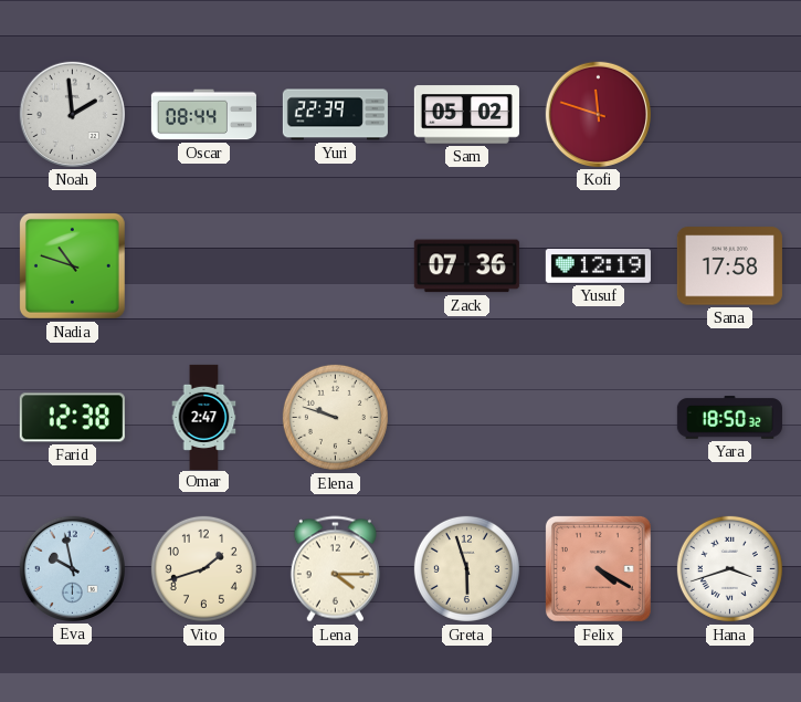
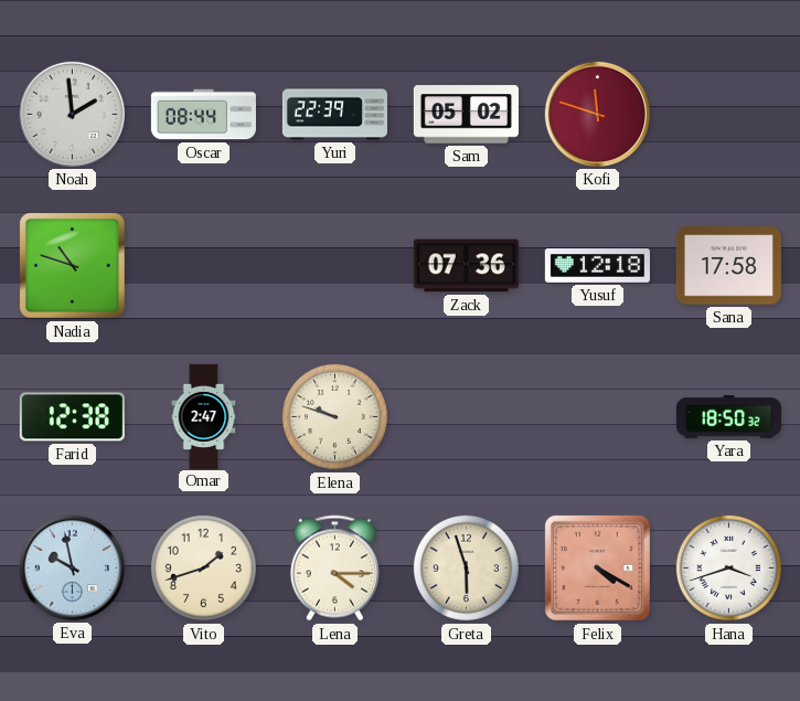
Yusuf: 12:19 -> 12:18
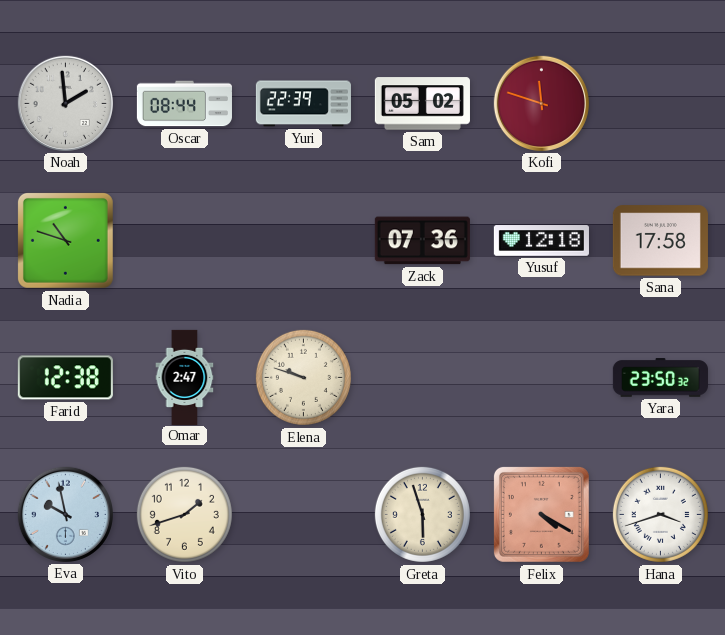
Yara: 18:50 -> 23:50
Lena: 4:15 -> none
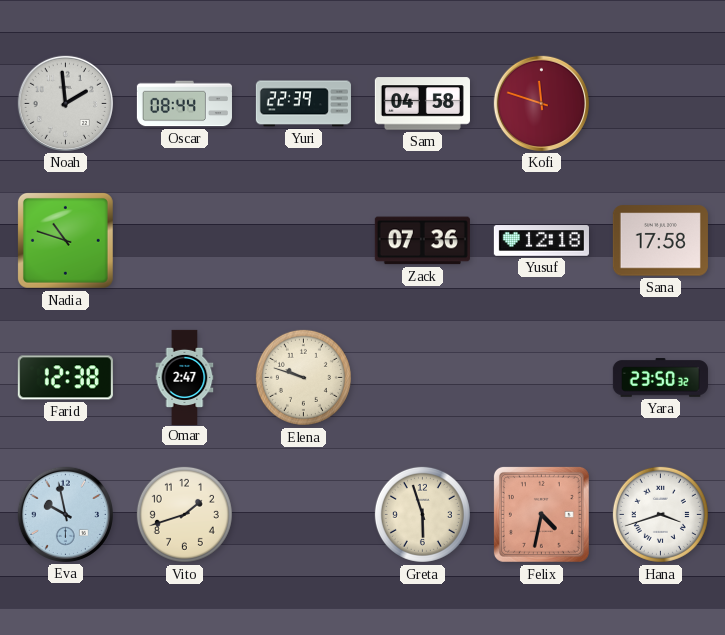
Sam: 05:02 -> 04:58
Felix: 4:20 -> 4:32
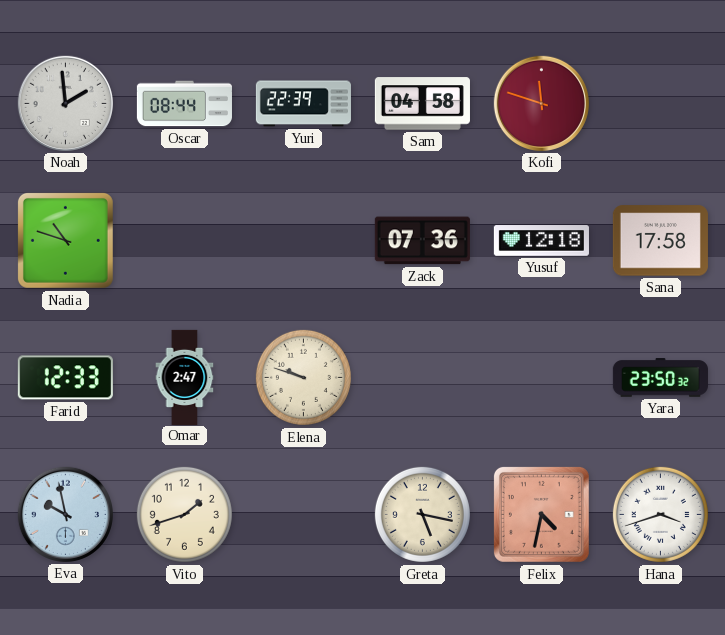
Farid: 12:38 -> 12:33
Greta: 5:57 -> 5:17
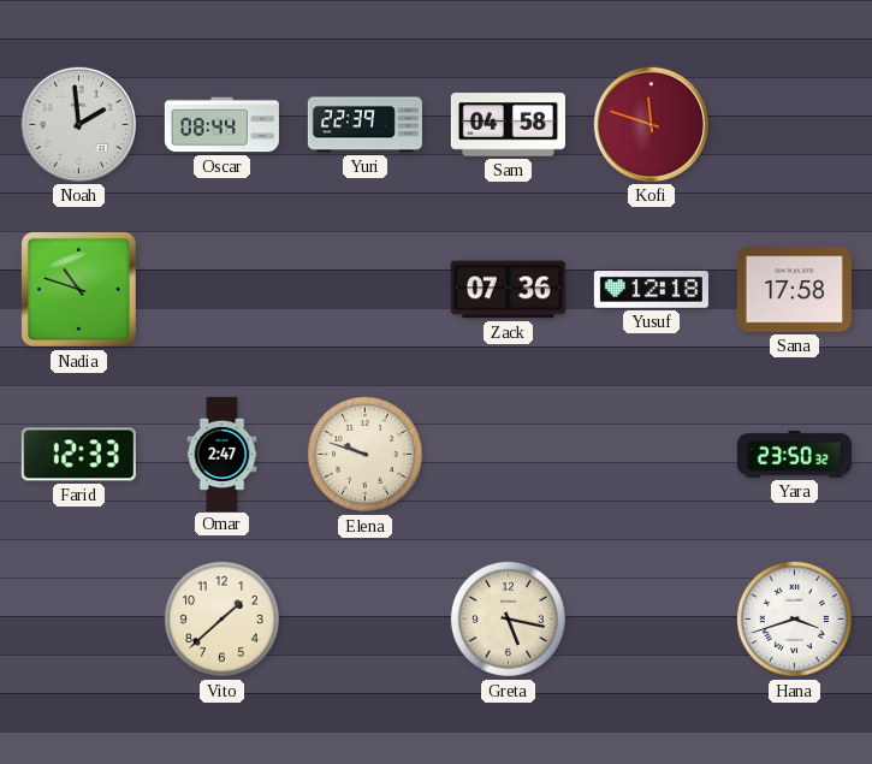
Eva: 9:58 -> none
Vito: 1:42 -> 1:38
Felix: 4:32 -> none
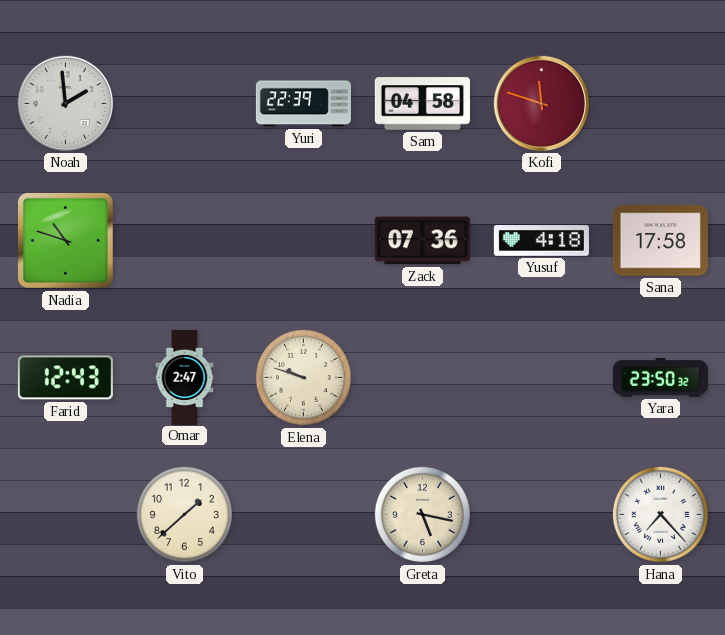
Oscar: 08:44 -> none
Yusuf: 12:18 -> 4:18
Farid: 12:33 -> 12:43
Hana: 3:42 -> 7:23
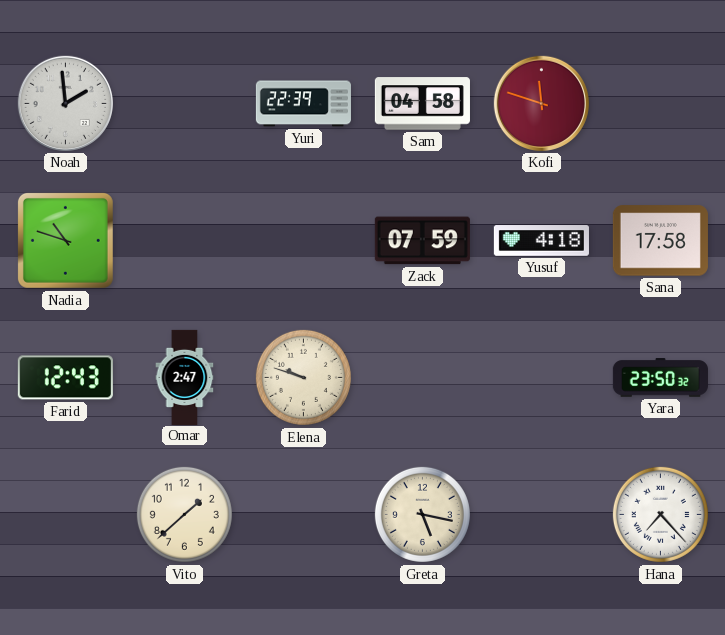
Zack: 07:36 -> 07:59
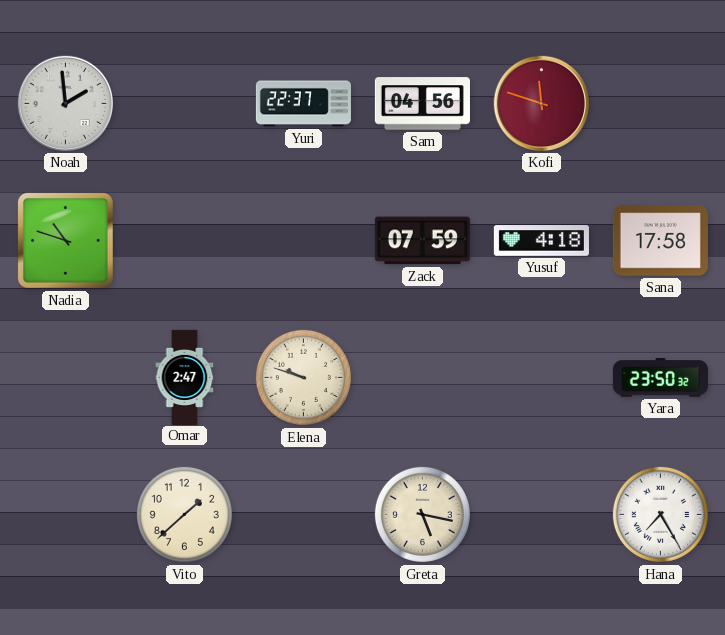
Yuri: 22:39 -> 22:37
Sam: 04:58 -> 04:56
Farid: 12:43 -> none
Hana: 7:23 -> 7:25
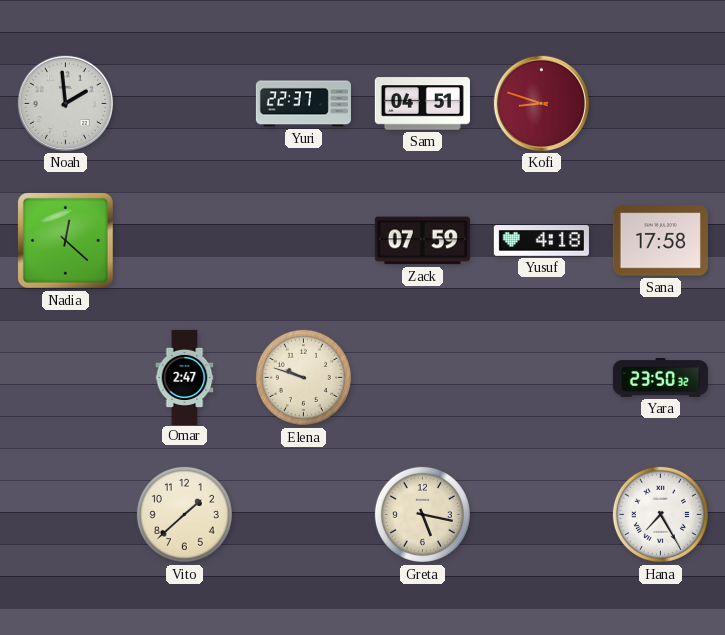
Sam: 04:56 -> 04:51
Kofi: 11:48 -> 8:48
Nadia: 10:48 -> 12:22
